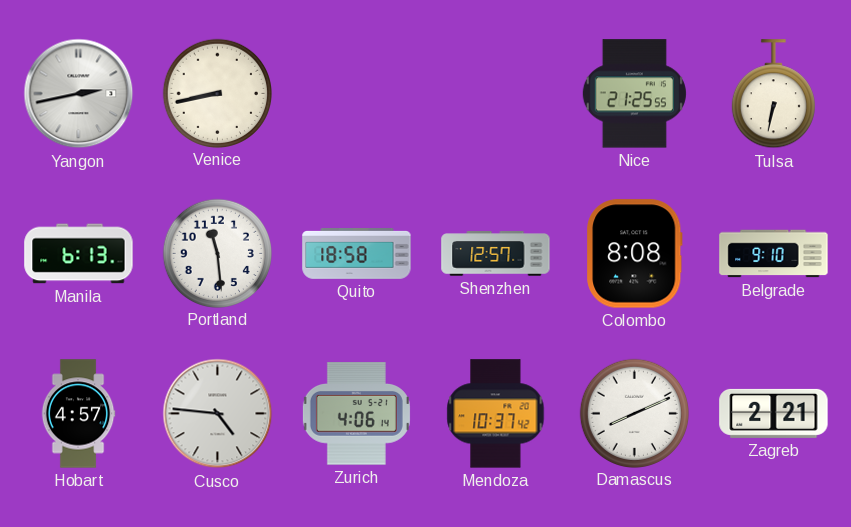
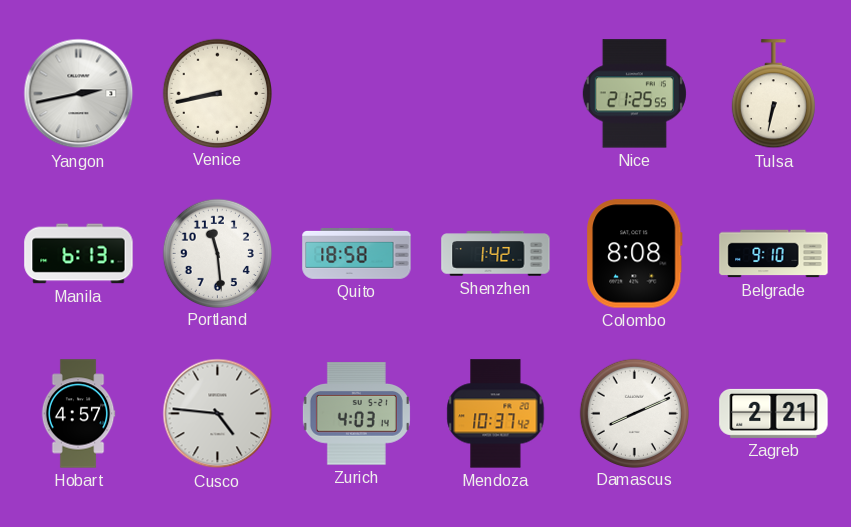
Shenzhen: 12:57 -> 1:42
Zurich: 4:06 -> 4:03
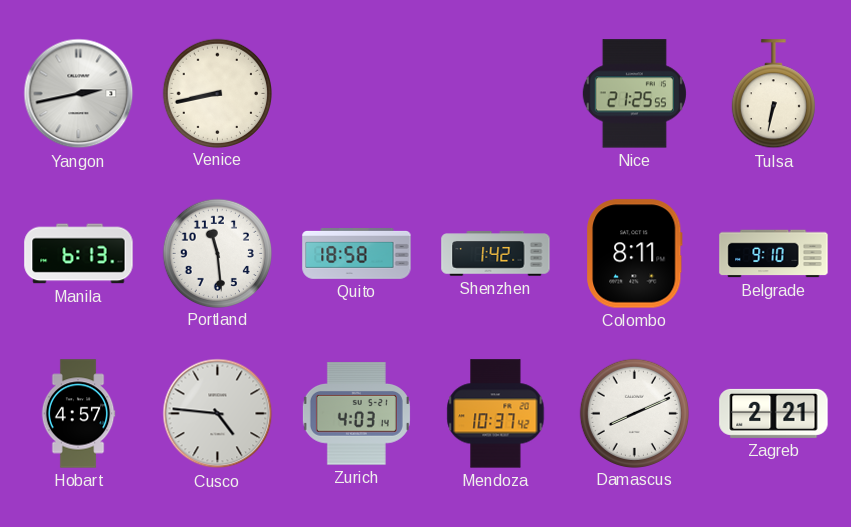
Colombo: 8:08 -> 8:11
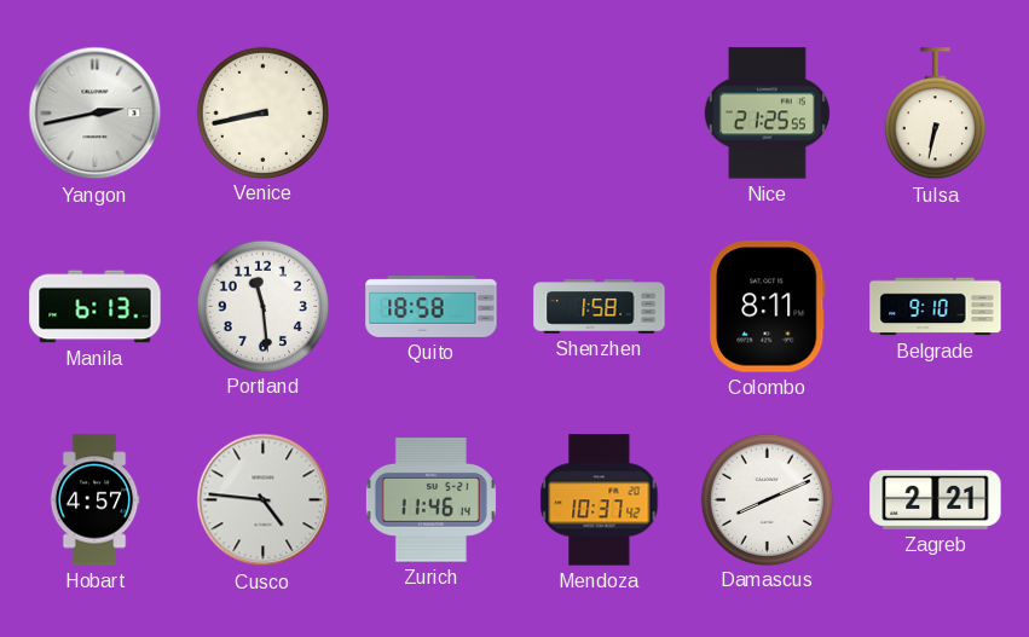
Shenzhen: 1:42 -> 1:58
Zurich: 4:03 -> 11:46
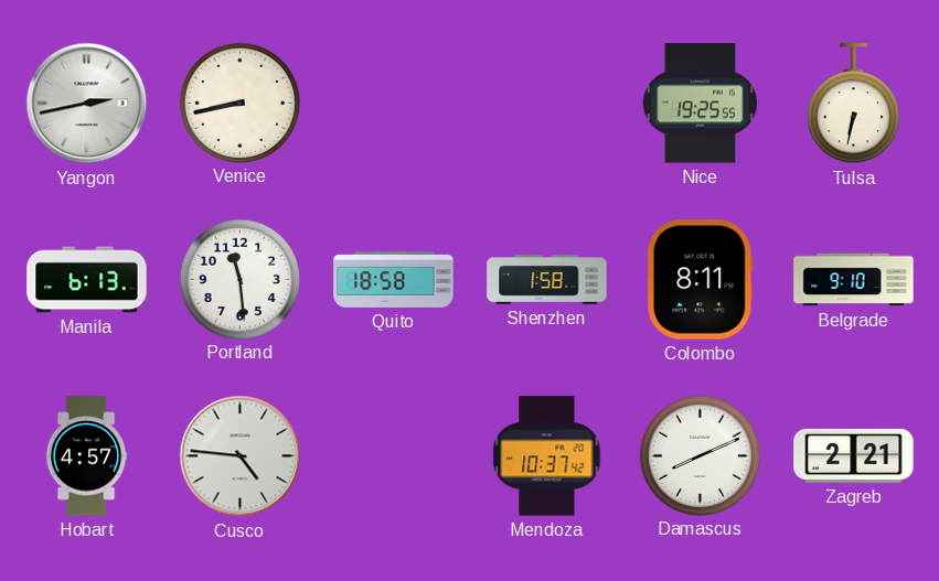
Nice: 21:25 -> 19:25
Zurich: 11:46 -> none
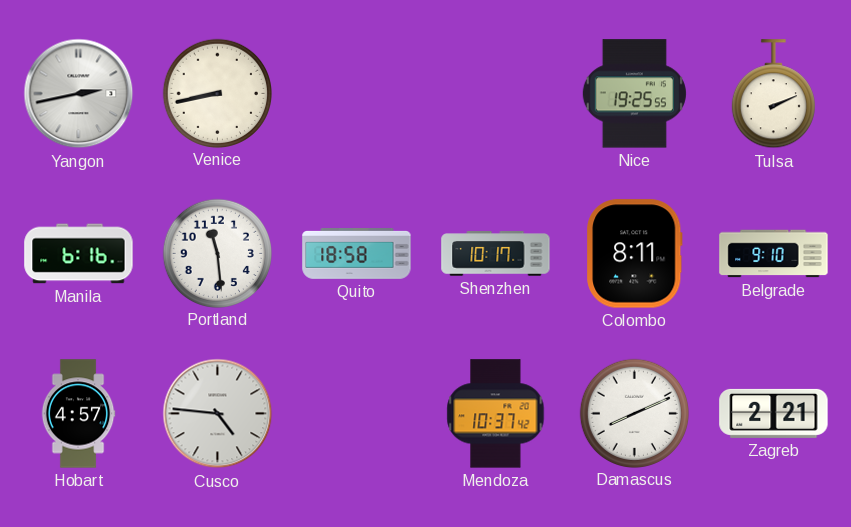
Tulsa: 6:32 -> 2:11
Manila: 6:13 -> 6:16
Shenzhen: 1:58 -> 10:17
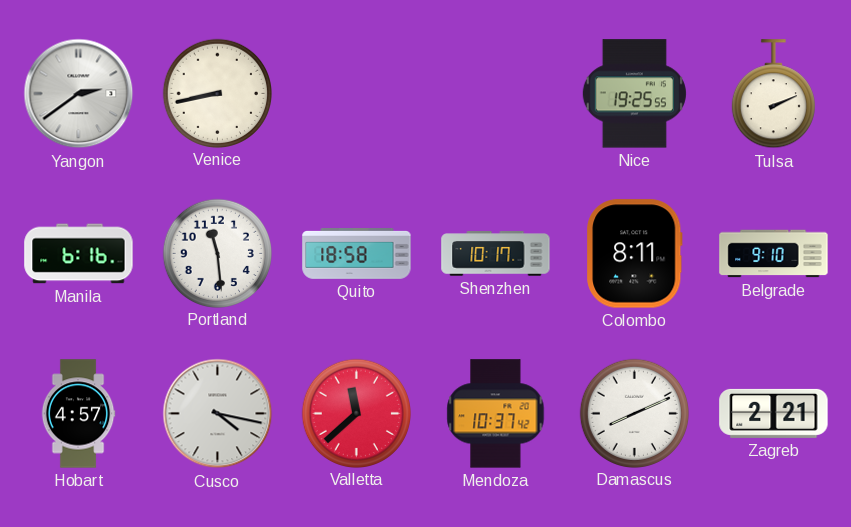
Yangon: 2:43 -> 2:39
Cusco: 4:46 -> 4:17
Valletta: none -> 11:38
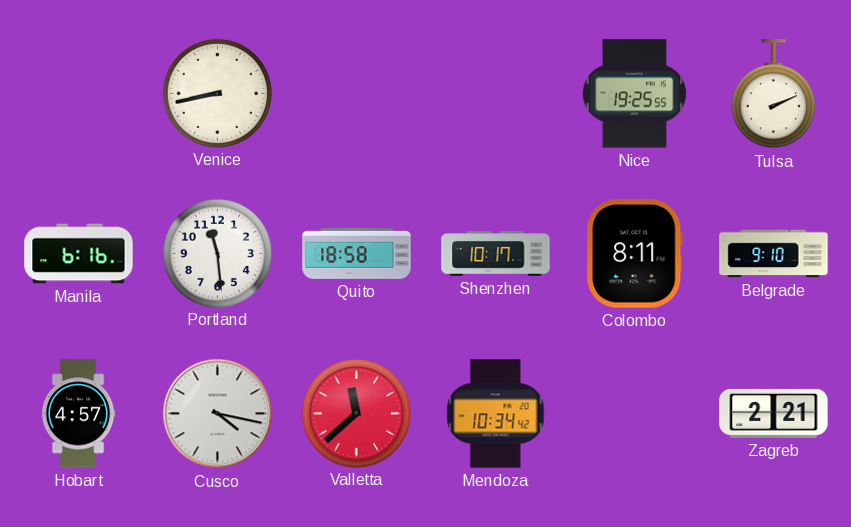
Yangon: 2:39 -> none
Mendoza: 10:37 -> 10:34
Damascus: 8:11 -> none
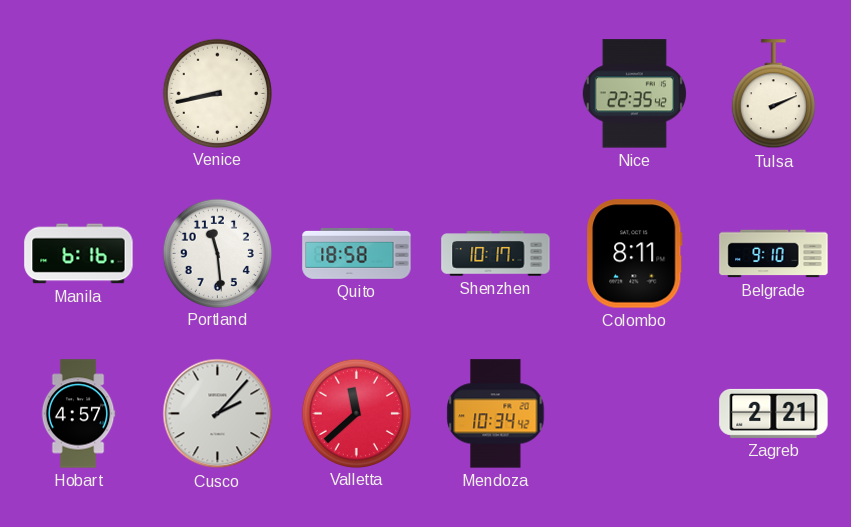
Nice: 19:25 -> 22:35
Cusco: 4:17 -> 2:07
